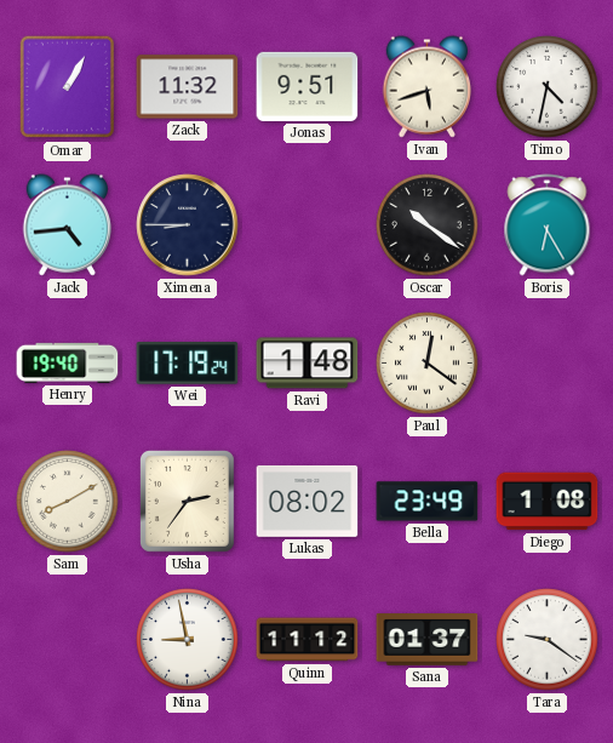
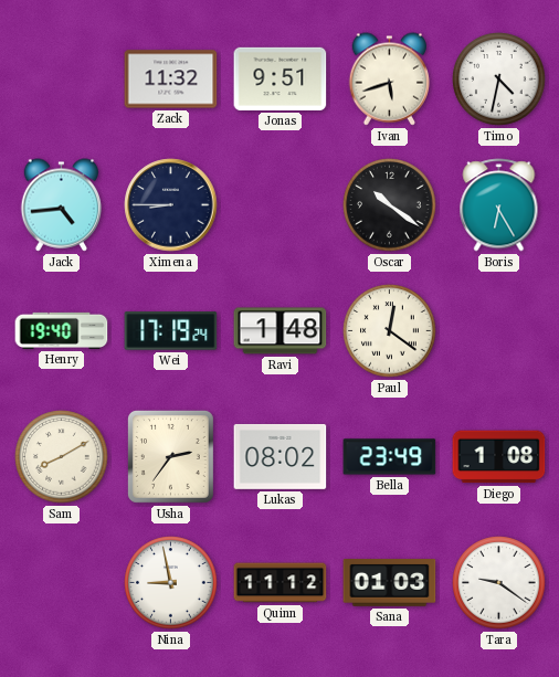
Omar: 1:05 -> none
Sana: 01:37 -> 01:03
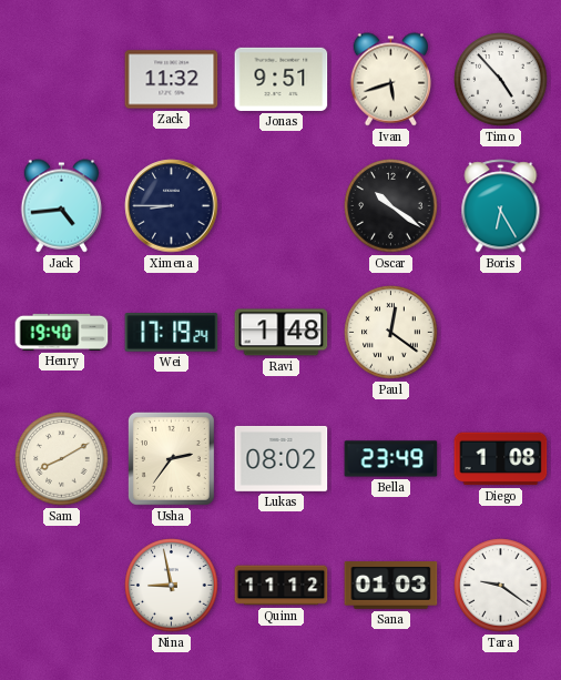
Timo: 4:32 -> 4:53
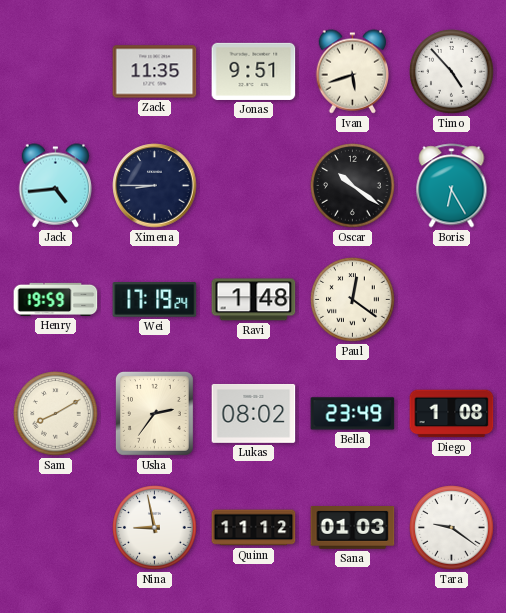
Zack: 11:32 -> 11:35
Henry: 19:40 -> 19:59
